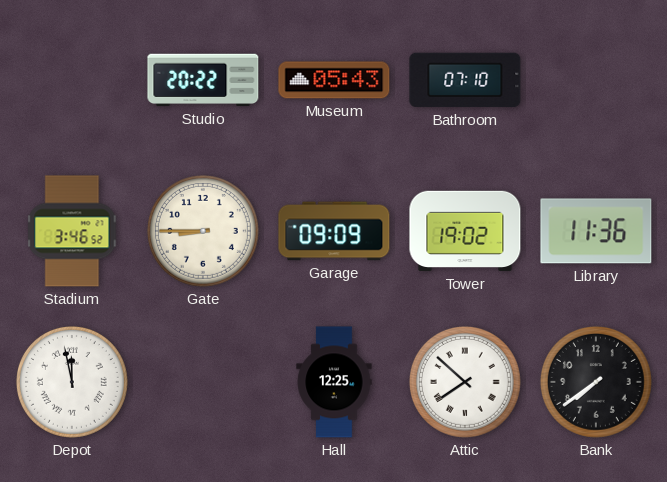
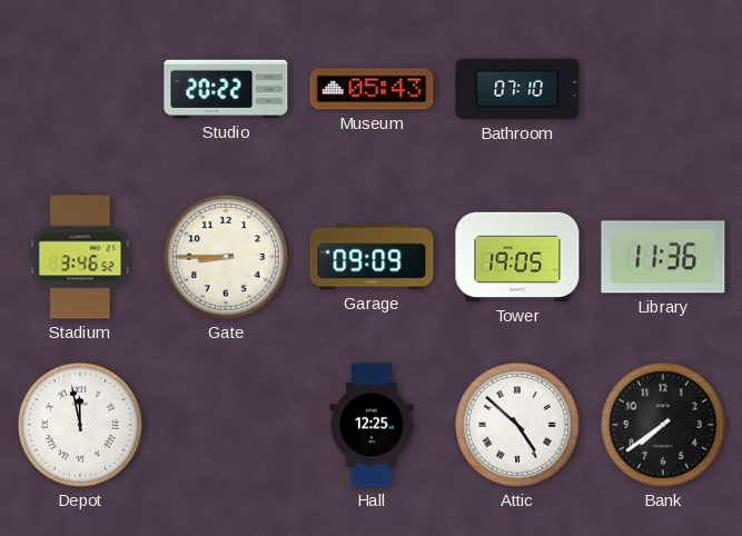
Tower: 19:02 -> 19:05
Attic: 7:52 -> 4:52
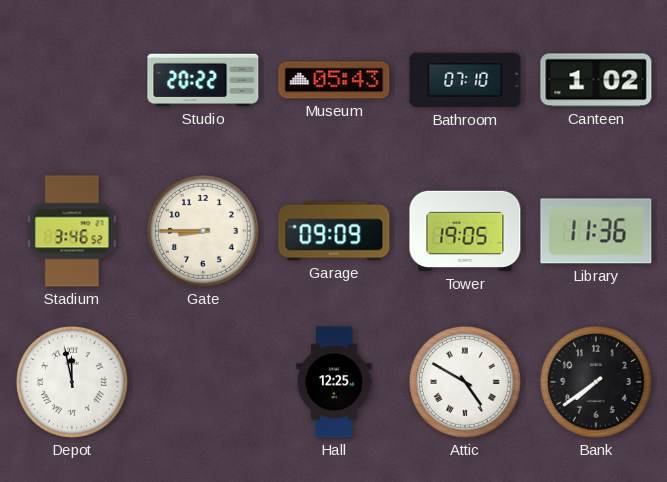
Canteen: none -> 1:02
Attic: 4:52 -> 4:50
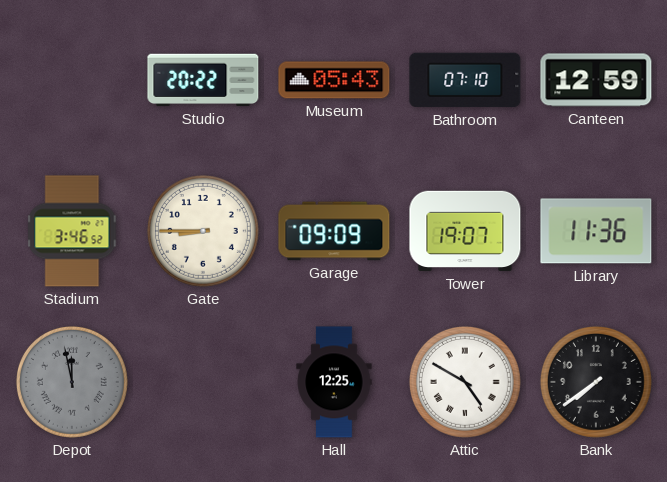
Canteen: 1:02 -> 12:59
Tower: 19:05 -> 19:07
Depot dial: white -> grey
